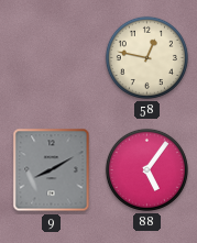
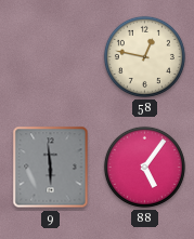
9: 8:10 -> 5:59
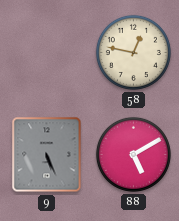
9: 5:59 -> 5:26
88: 5:06 -> 5:10
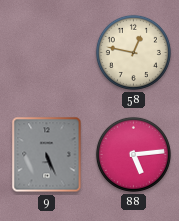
88: 5:10 -> 5:14
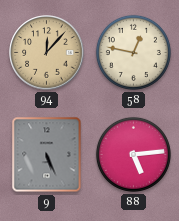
94: none -> 12:07
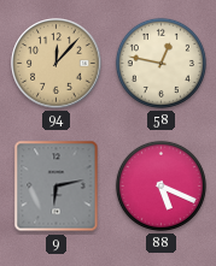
9: 5:26 -> 6:13
88: 5:14 -> 5:19
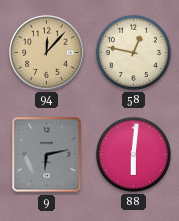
88: 5:19 -> 6:01
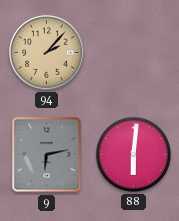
94: 12:07 -> 2:07
58: 12:47 -> none
